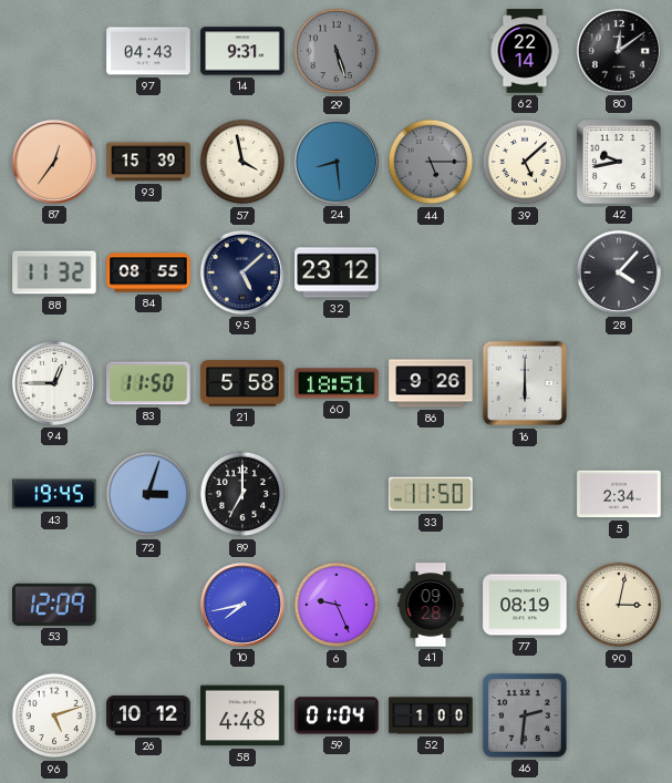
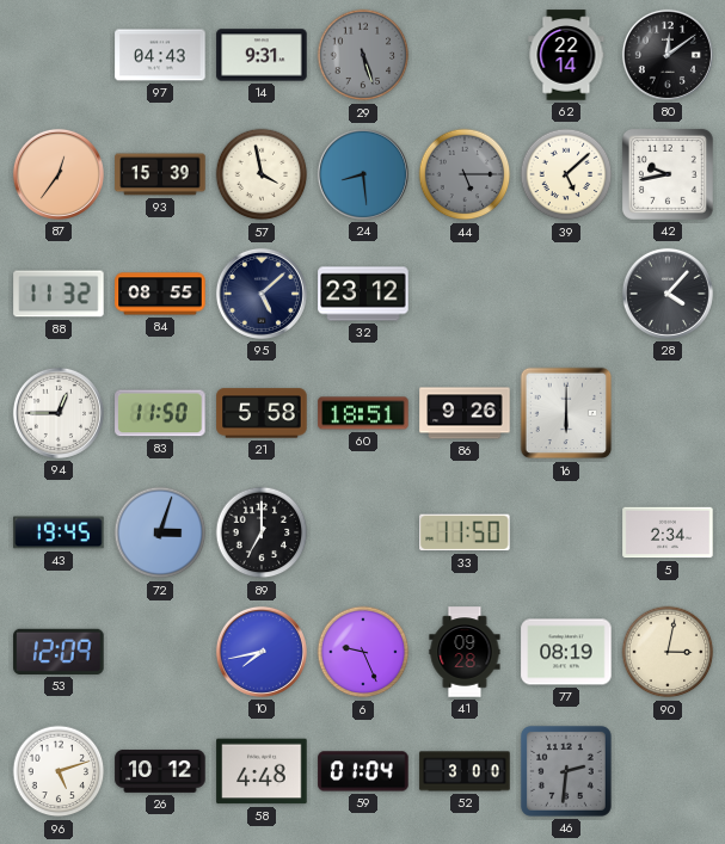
52: 1:00 -> 3:00
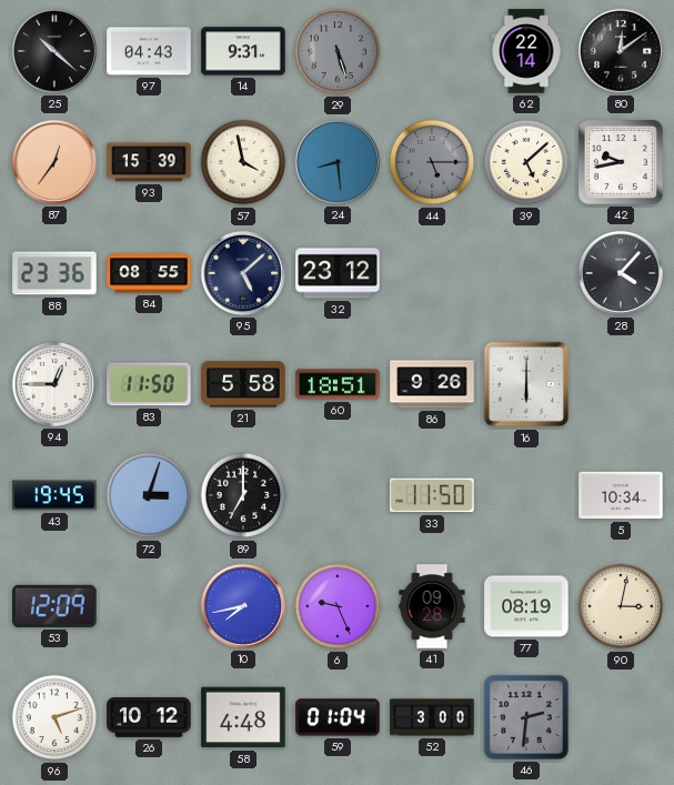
25: none -> 10:22
88: 11:32 -> 23:36
5: 2:34 -> 10:34
